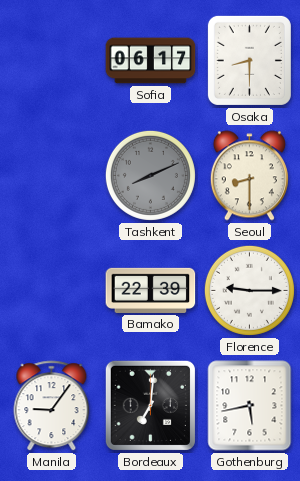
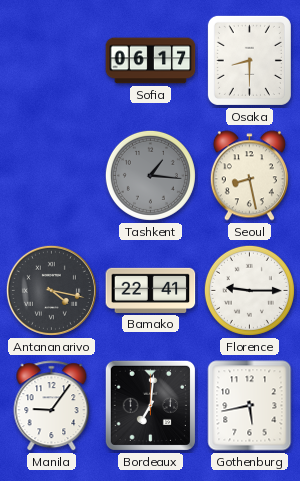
Tashkent: 8:11 -> 1:16
Seoul: 8:30 -> 8:28
Antananarivo: none -> 4:17
Bamako: 22:39 -> 22:41
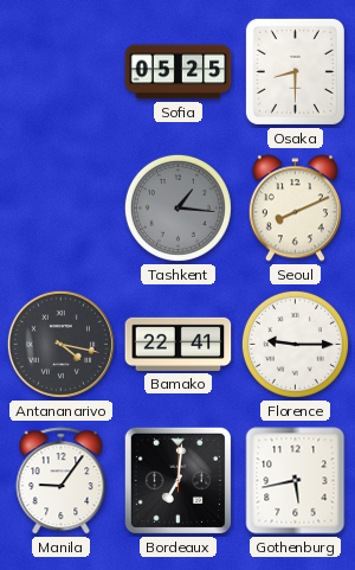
Sofia: 06:17 -> 05:25
Seoul: 8:28 -> 8:11
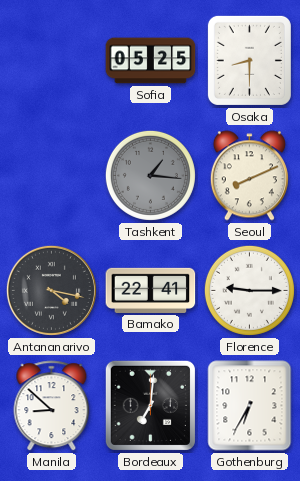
Manila: 9:06 -> 8:52
Gothenburg: 5:43 -> 6:35
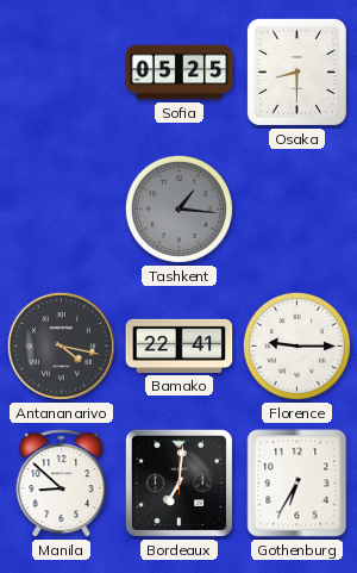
Seoul: 8:11 -> none
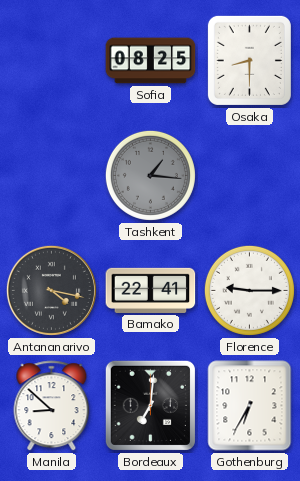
Sofia: 05:25 -> 08:25
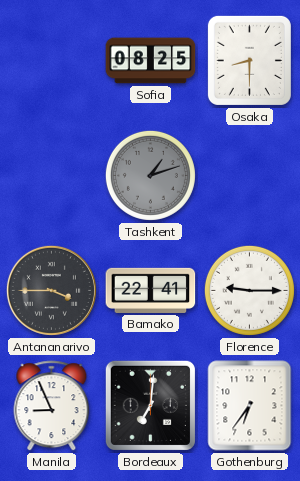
Tashkent: 1:16 -> 1:12
Antananarivo: 4:17 -> 3:45
Manila: 8:52 -> 8:56
Gothenburg: 6:35 -> 6:36
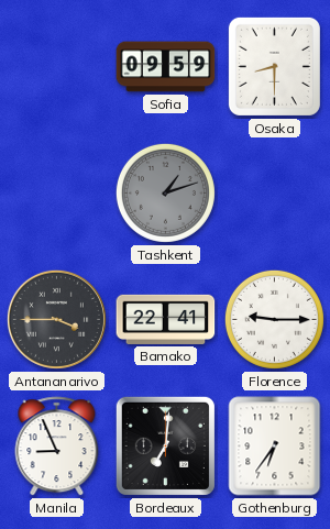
Sofia: 08:25 -> 09:59
